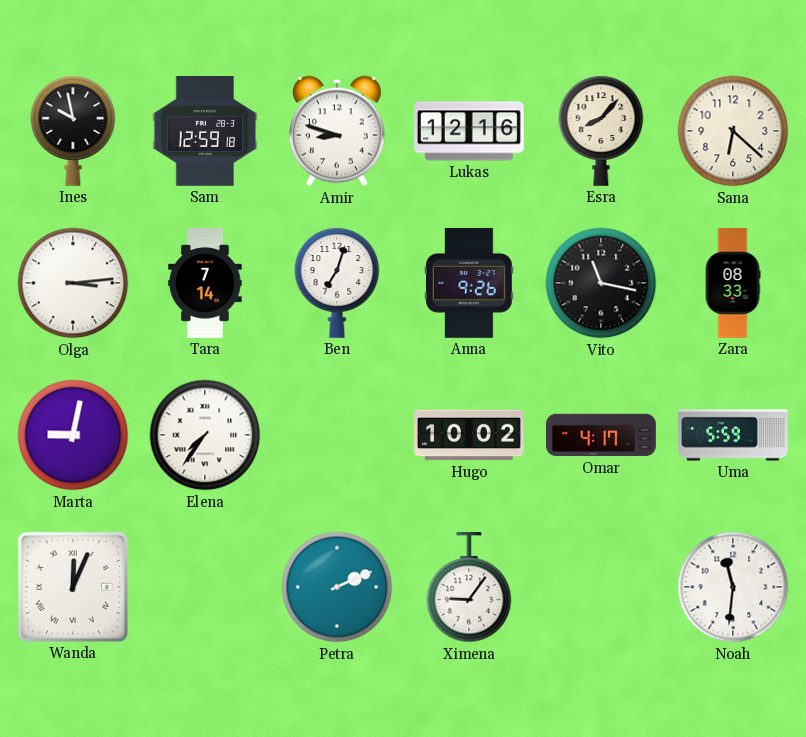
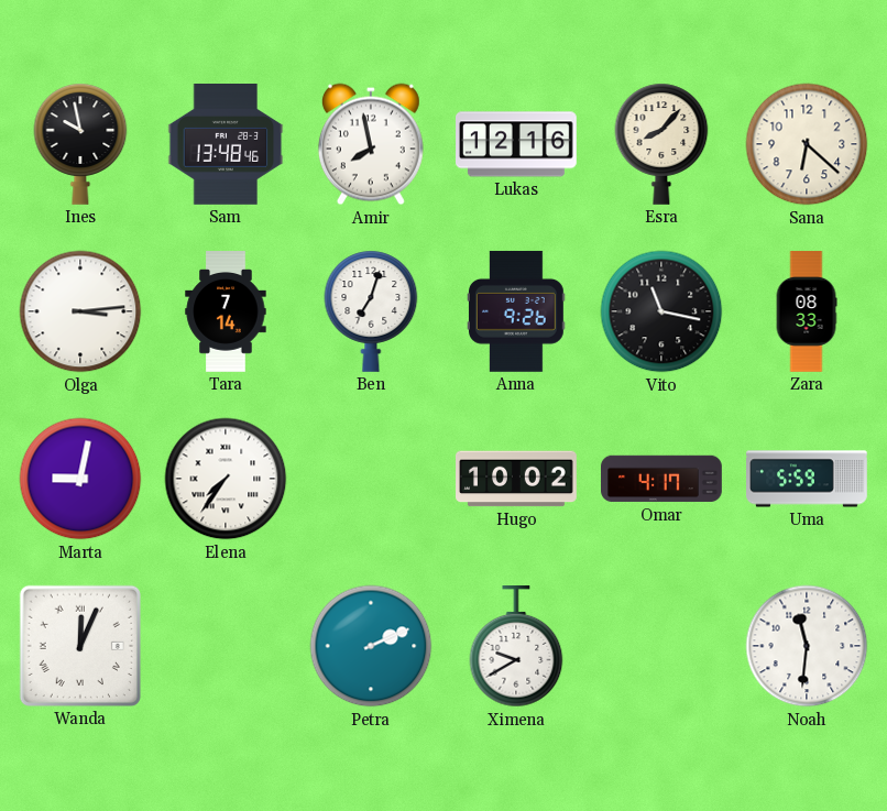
Sam: 12:59 -> 13:48
Amir: 8:48 -> 7:58
Ximena: 9:06 -> 9:40
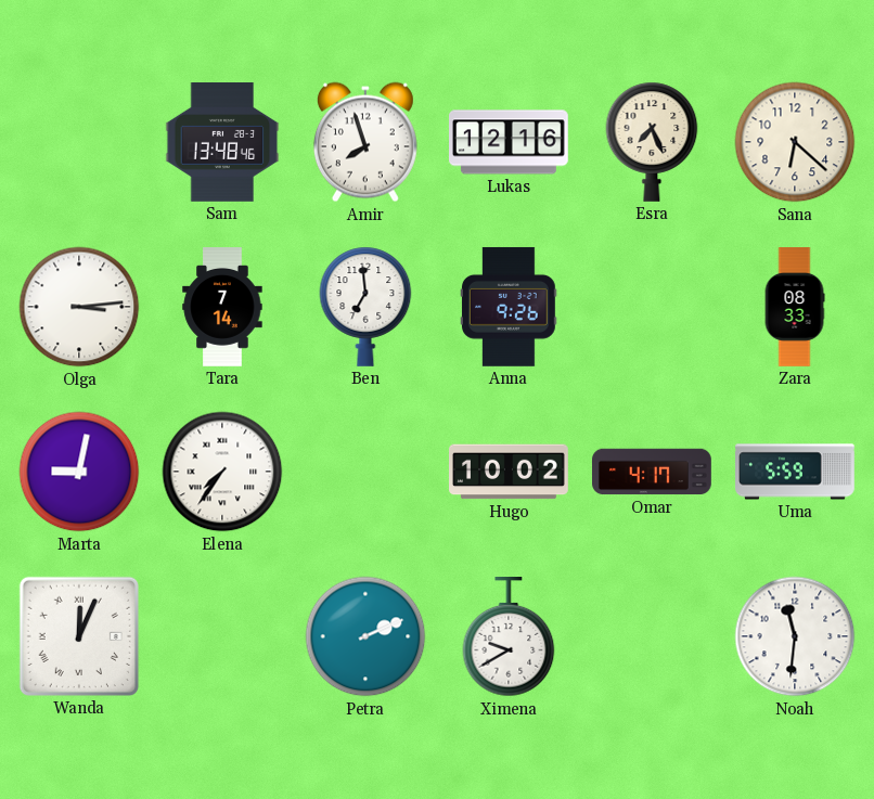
Ines: 9:58 -> none
Amir: 7:58 -> 7:57
Esra: 8:07 -> 7:26
Ben: 7:03 -> 6:59
Vito: 11:17 -> none
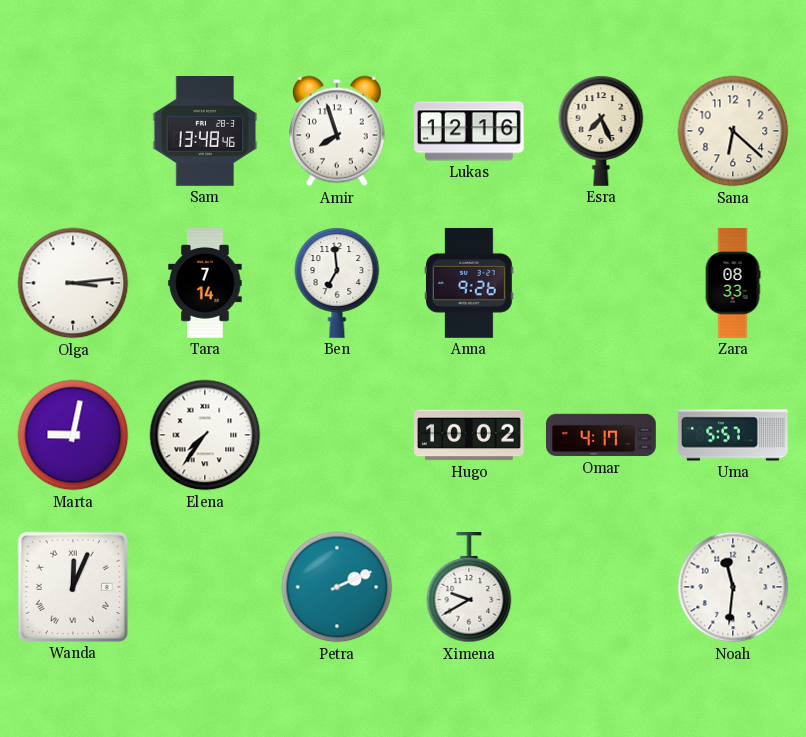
Uma: 5:59 -> 5:57
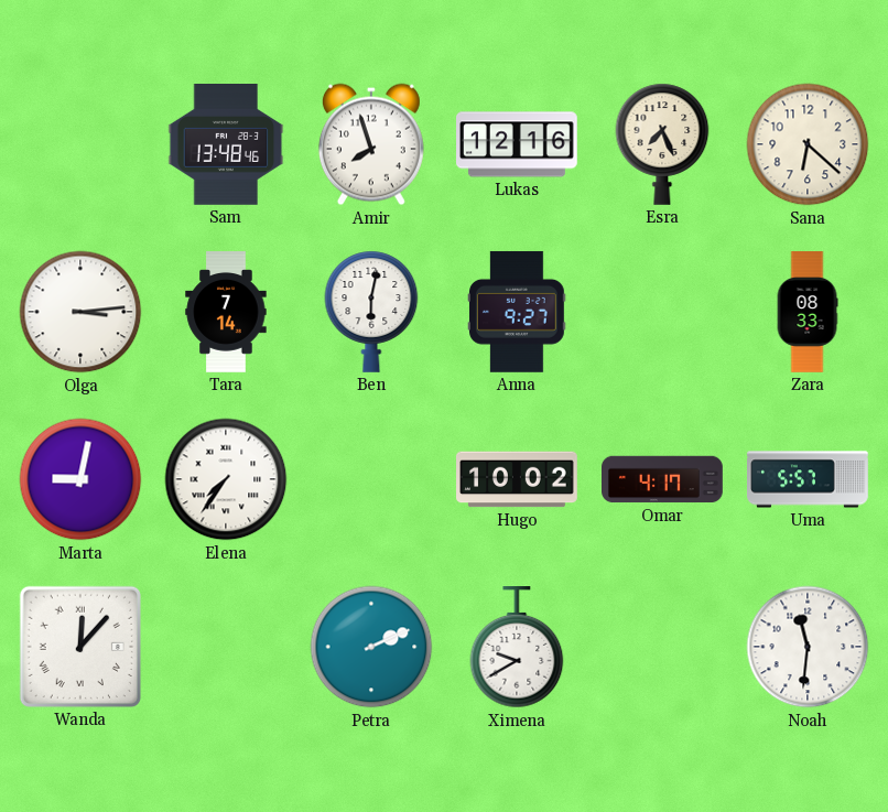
Ben: 6:59 -> 6:02
Anna: 9:26 -> 9:27
Wanda: 12:04 -> 12:07
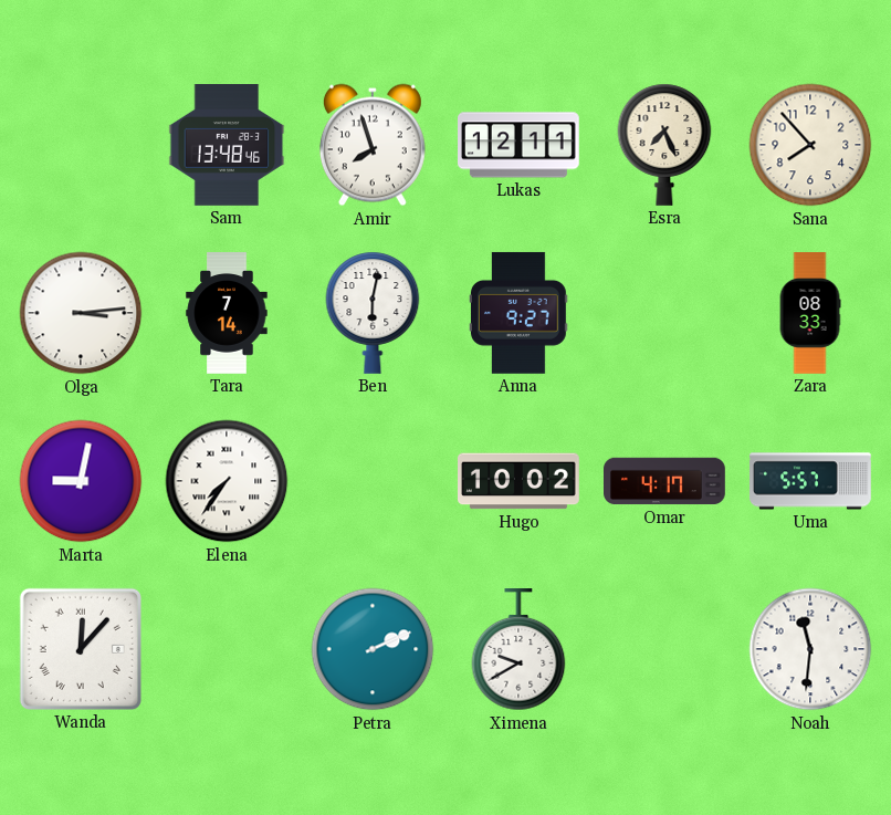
Lukas: 12:16 -> 12:11
Sana: 6:22 -> 7:53
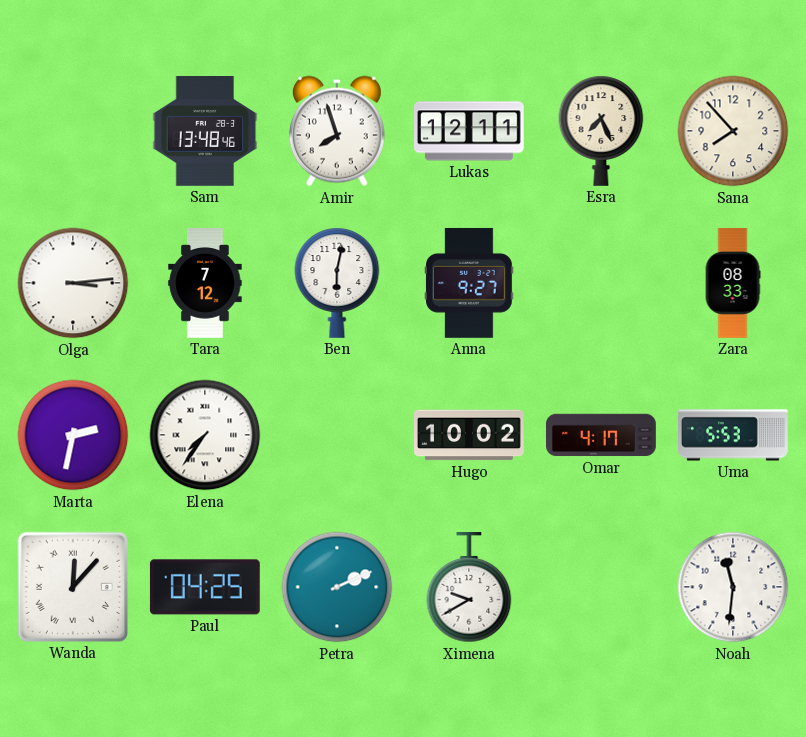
Tara: 7:14 -> 7:12
Marta: 9:02 -> 2:32
Uma: 5:57 -> 5:53
Paul: none -> 04:25
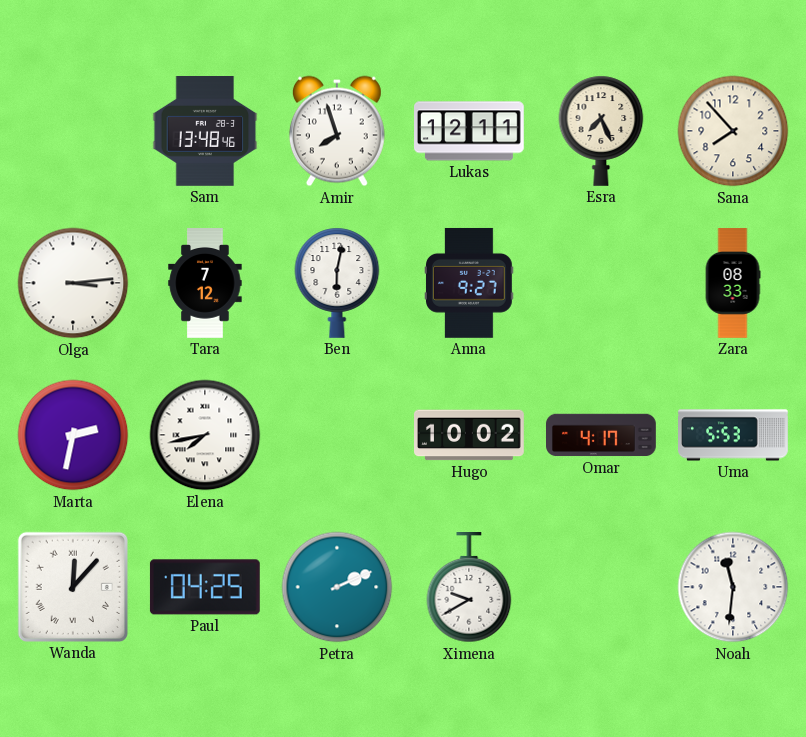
Elena: 7:36 -> 7:43
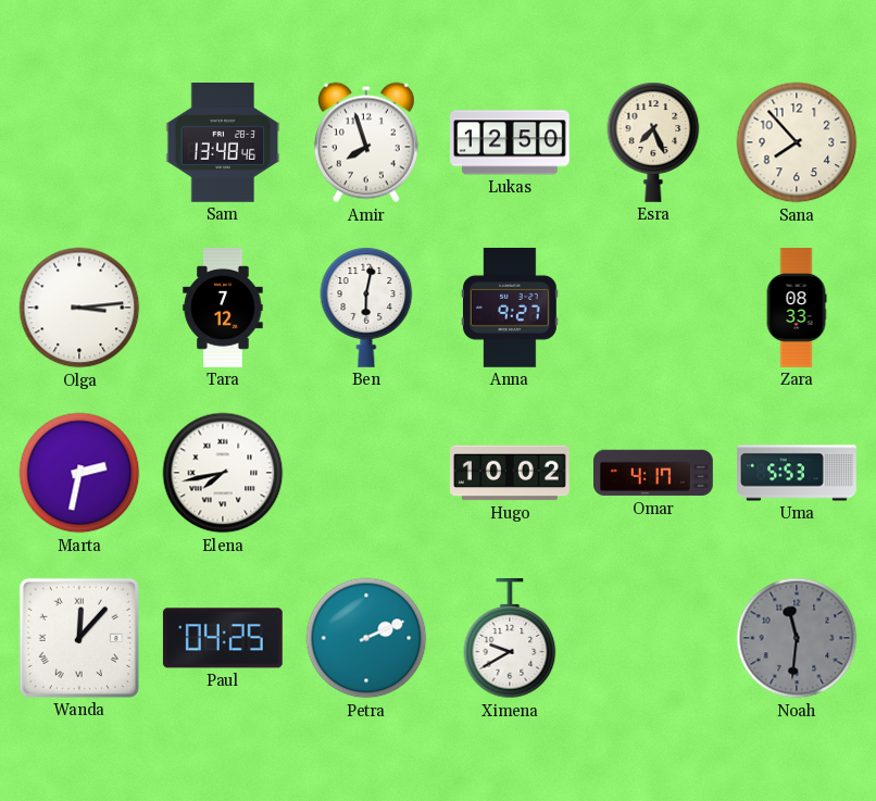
Lukas: 12:11 -> 12:50
Noah dial: white -> grey
